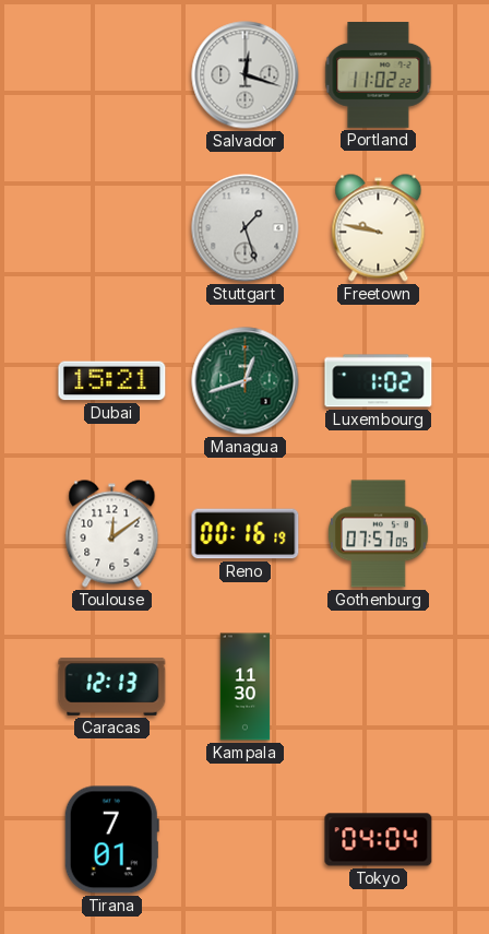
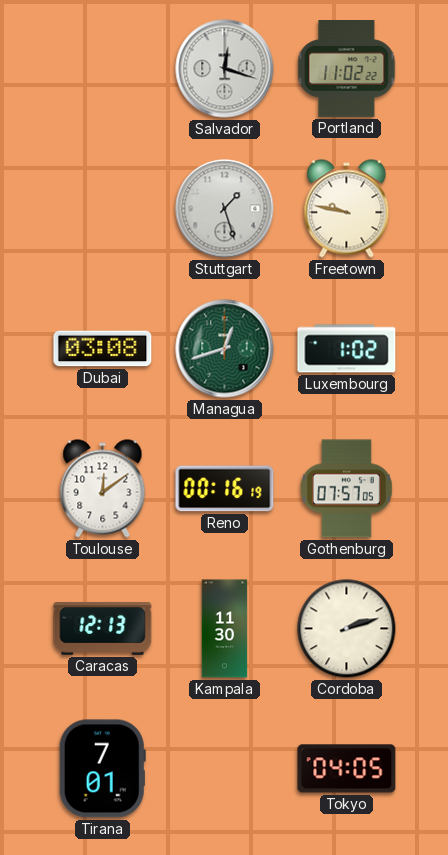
Dubai: 15:21 -> 03:08
Cordoba: none -> 2:12
Tokyo: 04:04 -> 04:05
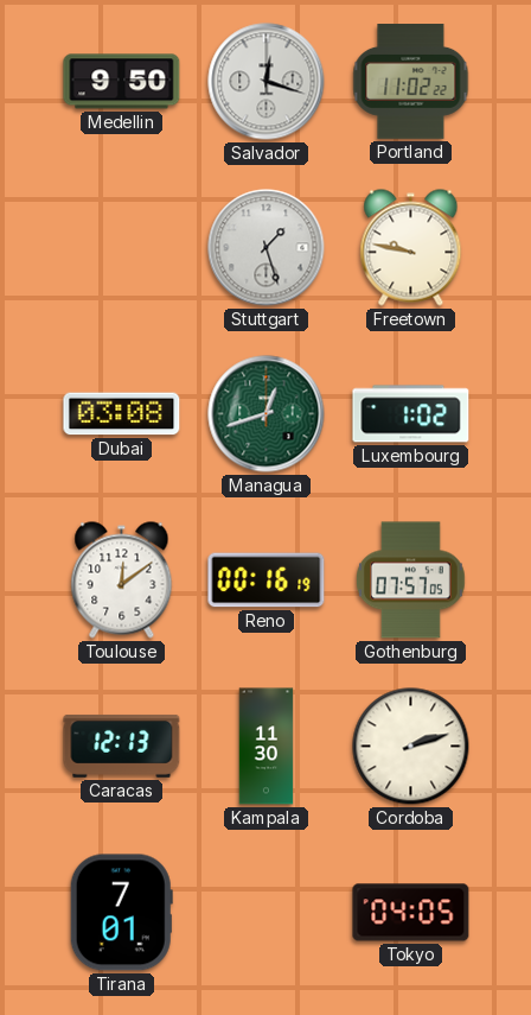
Medellin: none -> 9:50
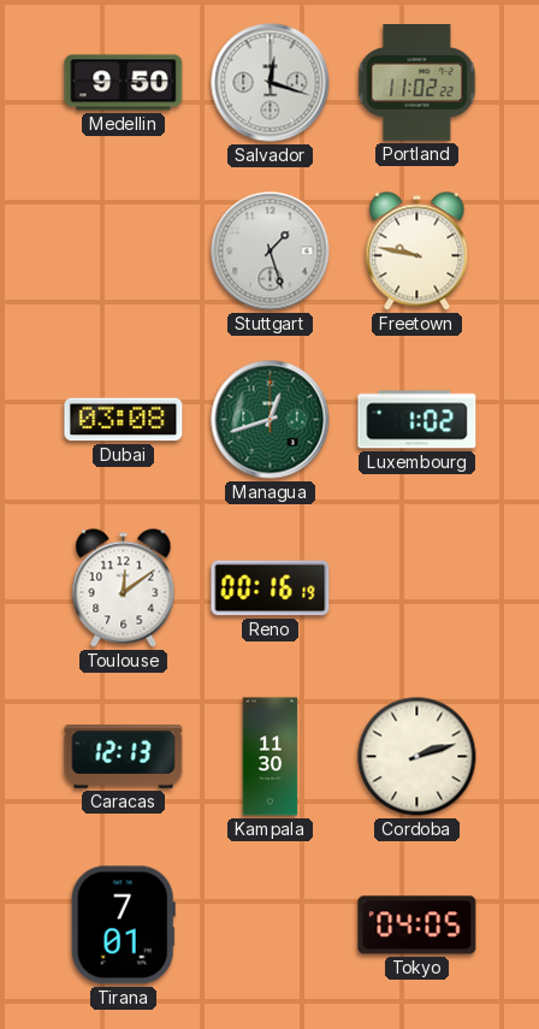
Gothenburg: 07:57 -> none
